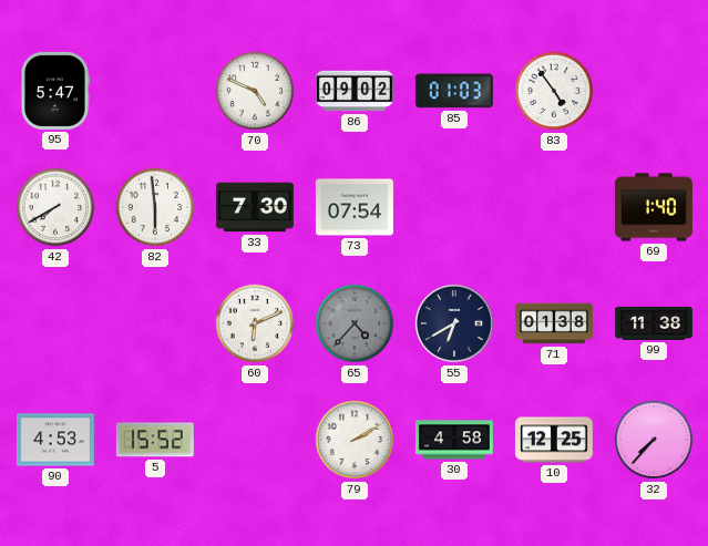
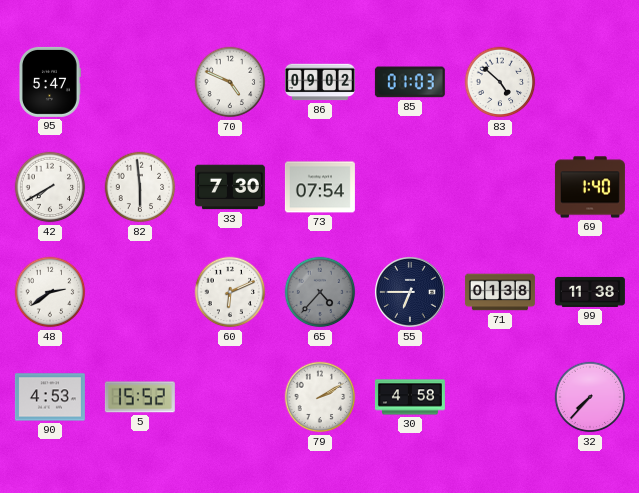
83: 4:54 -> 4:52
48: none -> 2:39
55: 6:40 -> 6:45
10: 12:25 -> none
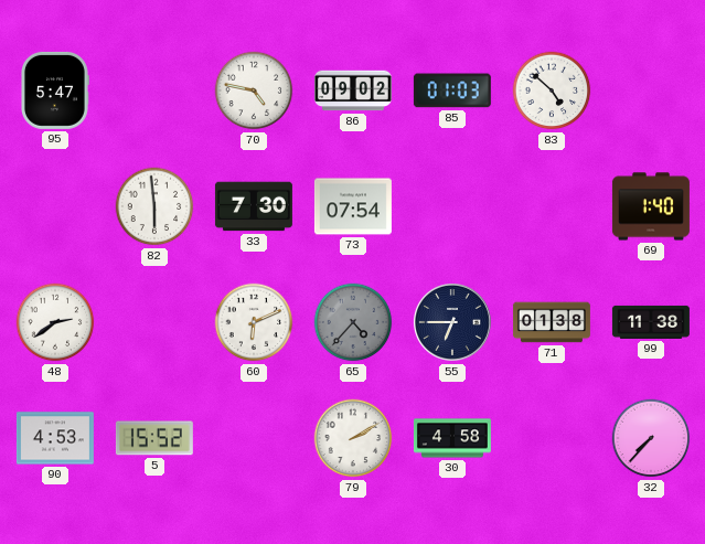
70: 4:49 -> 4:47
42: 7:40 -> none
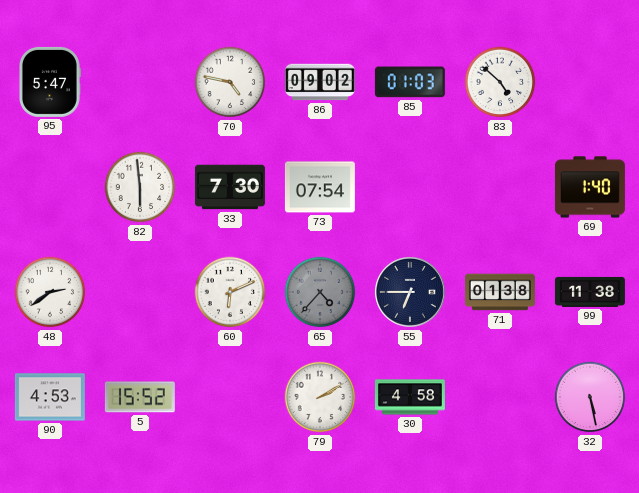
32: 7:37 -> 5:28
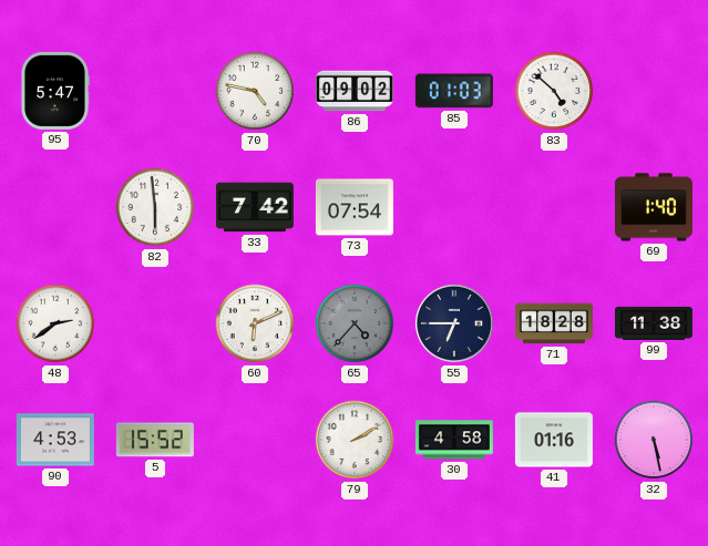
33: 7:30 -> 7:42
71: 01:38 -> 18:28
41: none -> 01:16
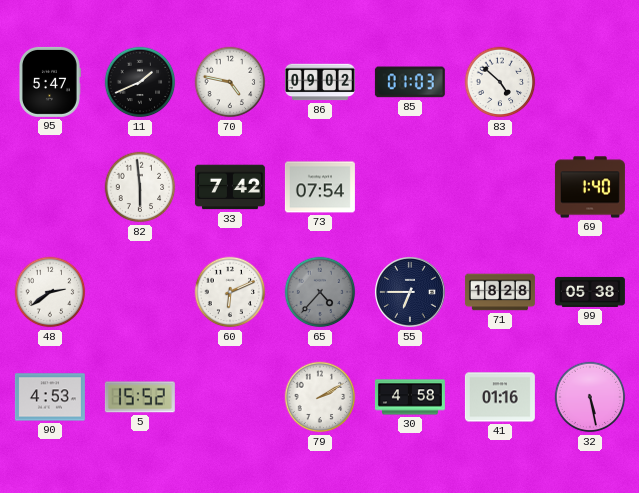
11: none -> 1:41
99: 11:38 -> 05:38
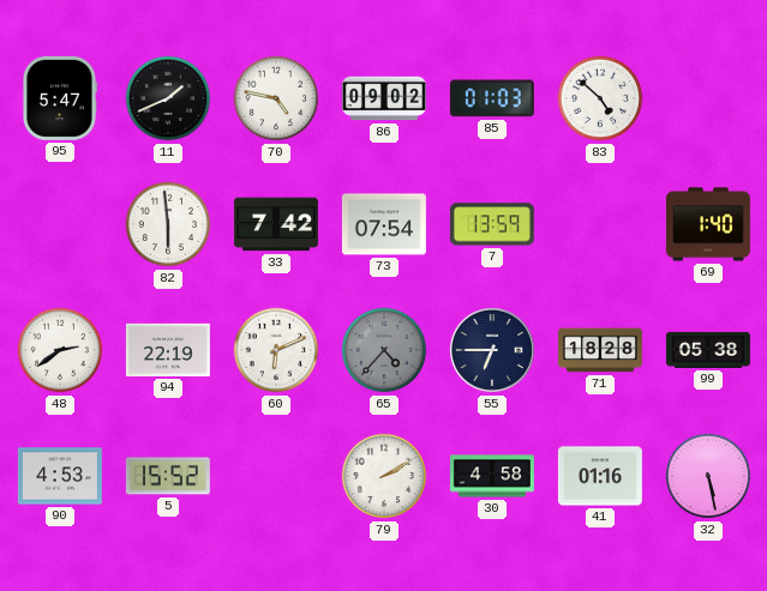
7: none -> 13:59
94: none -> 22:19
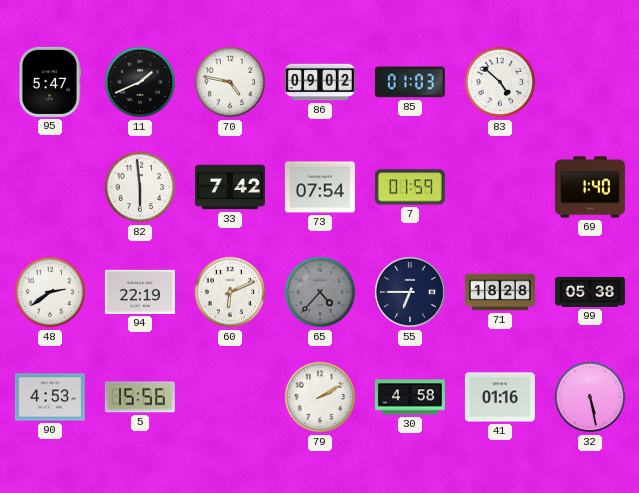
7: 13:59 -> 01:59
5: 15:52 -> 15:56
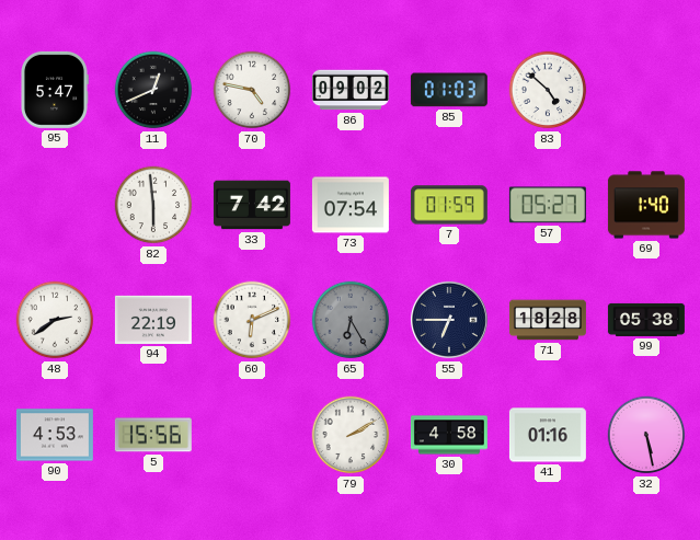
11: 1:41 -> 12:41
57: none -> 05:27
65: 4:37 -> 6:25
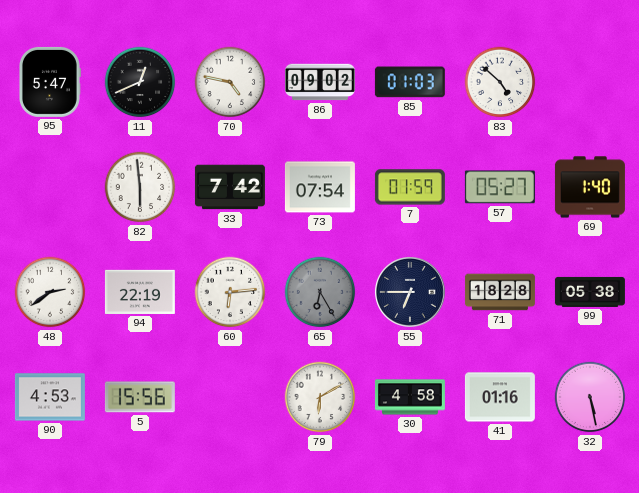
60: 6:11 -> 6:14
79: 2:10 -> 6:10
